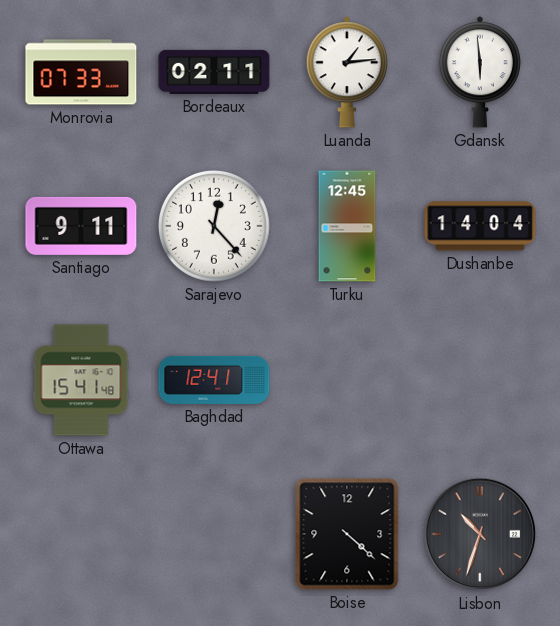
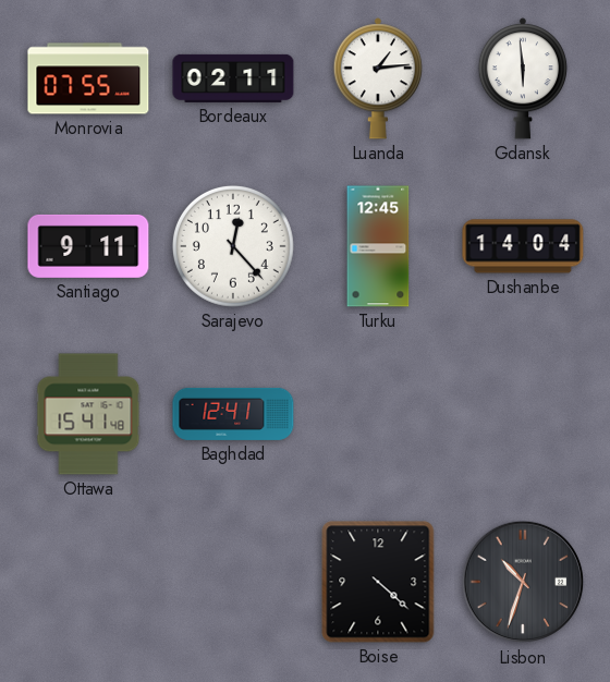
Monrovia: 07:33 -> 07:55
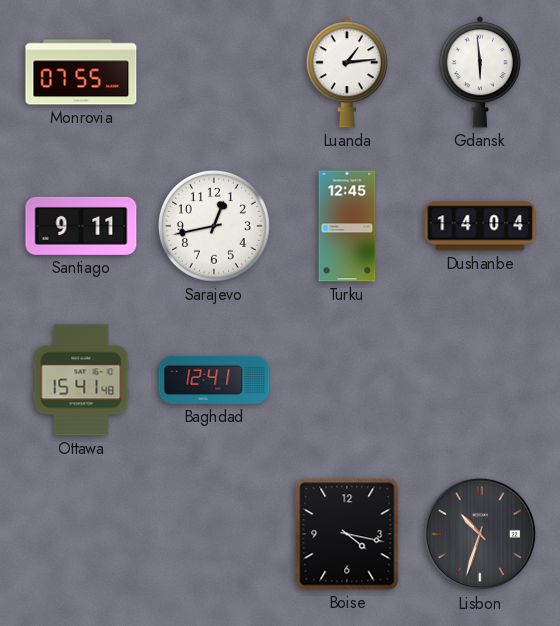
Bordeaux: 02:11 -> none
Sarajevo: 12:23 -> 12:43
Boise: 4:22 -> 4:17
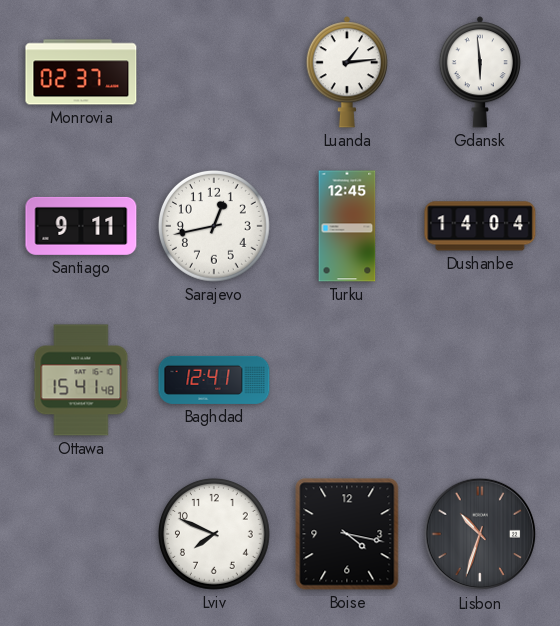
Monrovia: 07:55 -> 02:37
Lviv: none -> 7:49
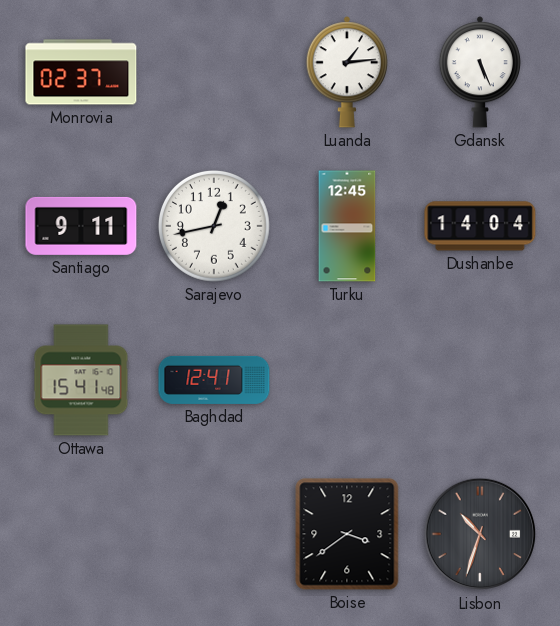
Gdansk: 5:59 -> 5:26
Lviv: 7:49 -> none
Boise: 4:17 -> 3:39
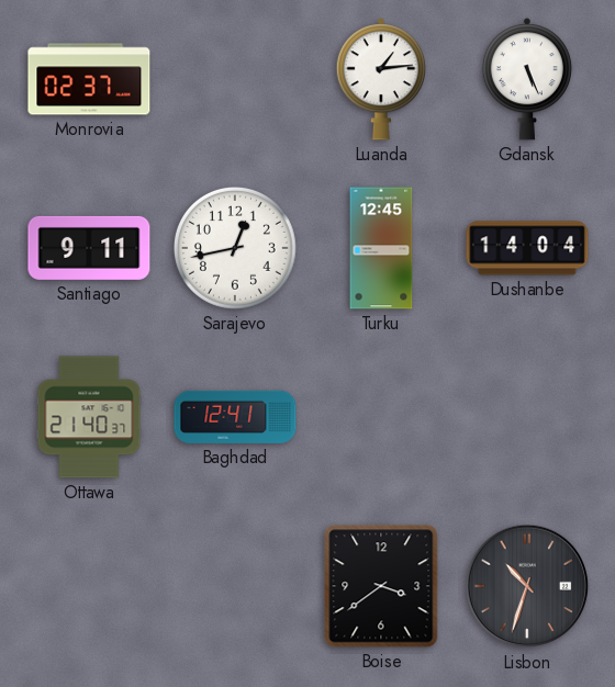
Ottawa: 15:41 -> 21:40
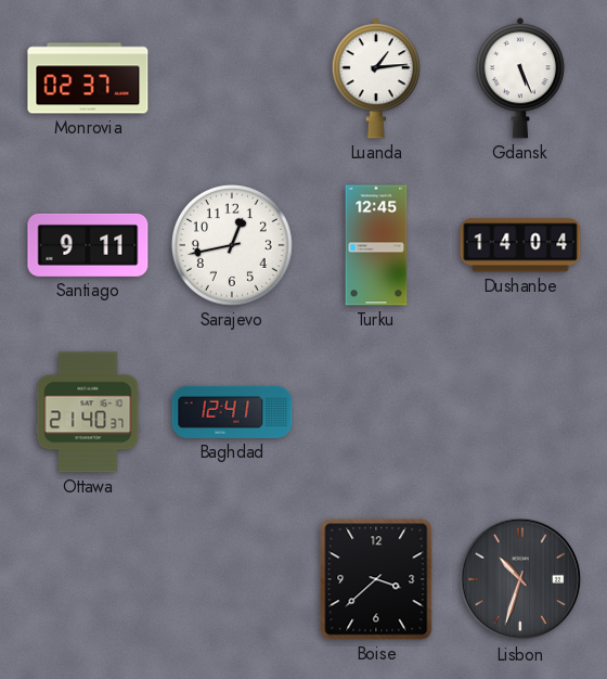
Boise: 3:39 -> 3:38
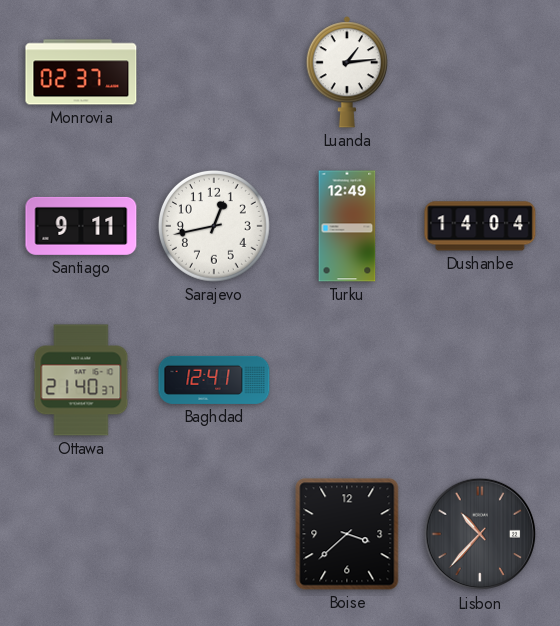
Gdansk: 5:26 -> none
Turku: 12:45 -> 12:49
Lisbon: 10:33 -> 10:37
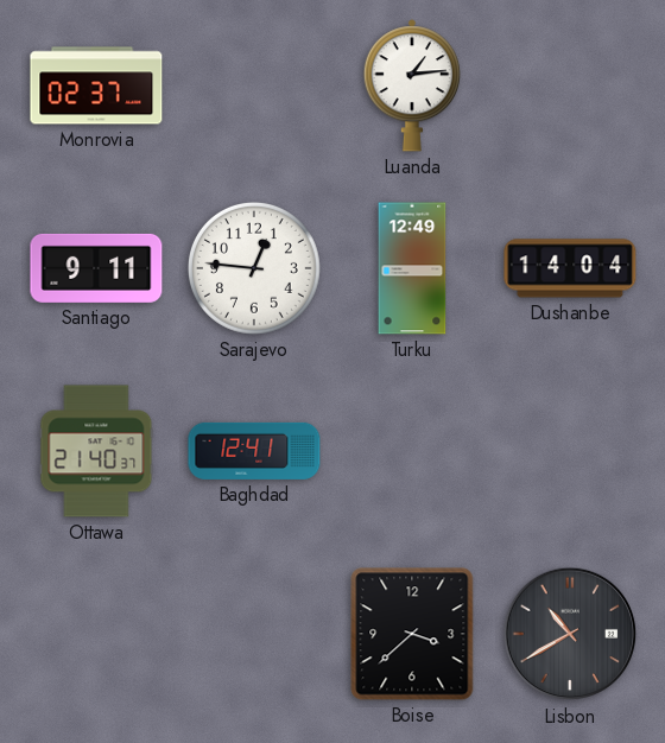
Sarajevo: 12:43 -> 12:46
Lisbon: 10:37 -> 10:40
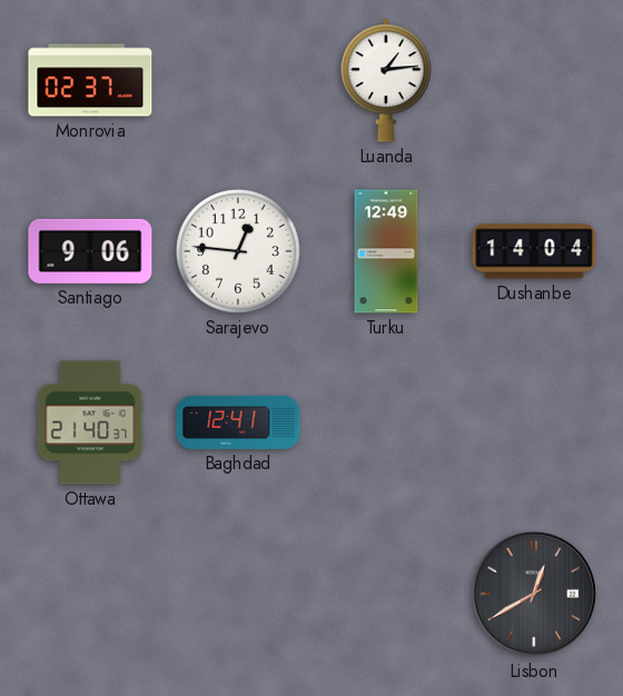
Santiago: 9:11 -> 9:06
Boise: 3:38 -> none
Lisbon: 10:40 -> 12:40
